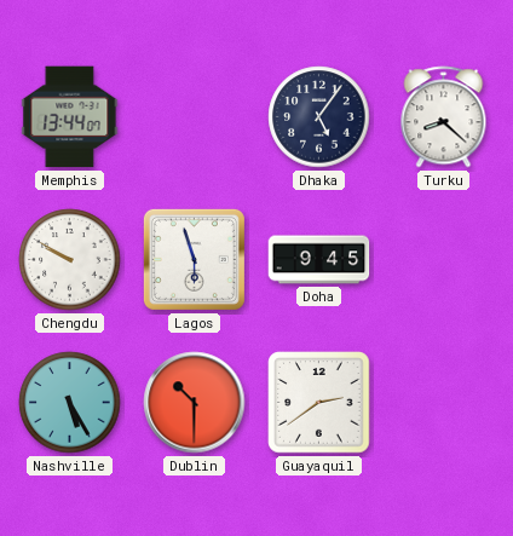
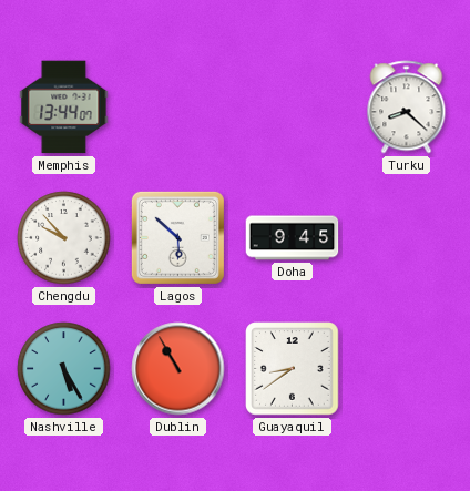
Dhaka: 5:06 -> none
Chengdu: 9:50 -> 9:53
Lagos: 5:57 -> 5:52
Dublin: 10:30 -> 10:55
Guayaquil: 2:39 -> 8:39
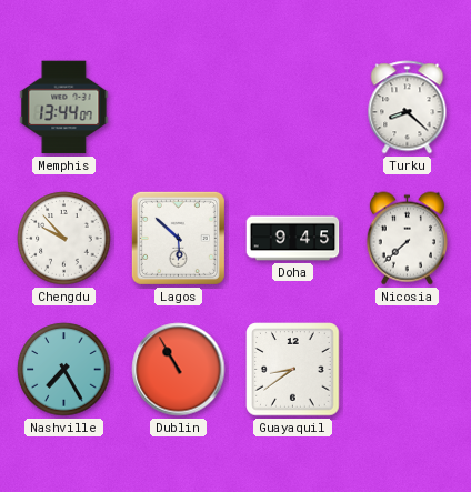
Nicosia: none -> 7:38
Nashville: 5:25 -> 7:25
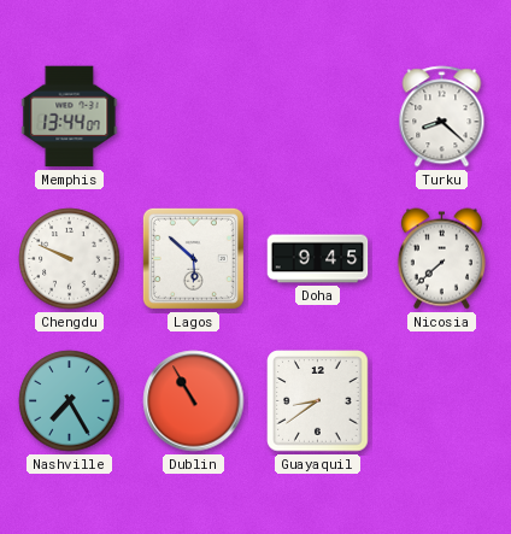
Chengdu: 9:53 -> 9:49
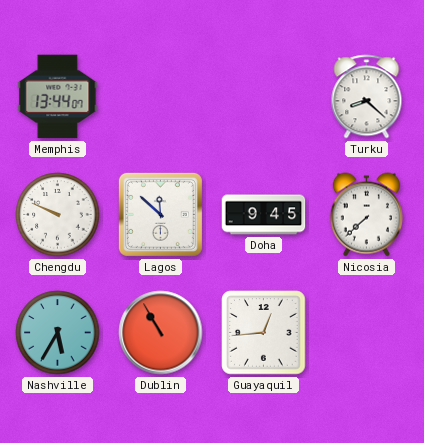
Lagos: 5:52 -> 11:52
Nashville: 7:25 -> 5:35
Guayaquil: 8:39 -> 12:44
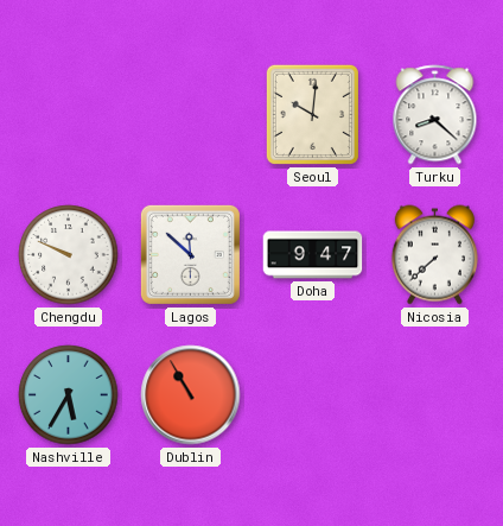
Memphis: 13:44 -> none
Seoul: none -> 10:01
Doha: 9:45 -> 9:47
Guayaquil: 12:44 -> none
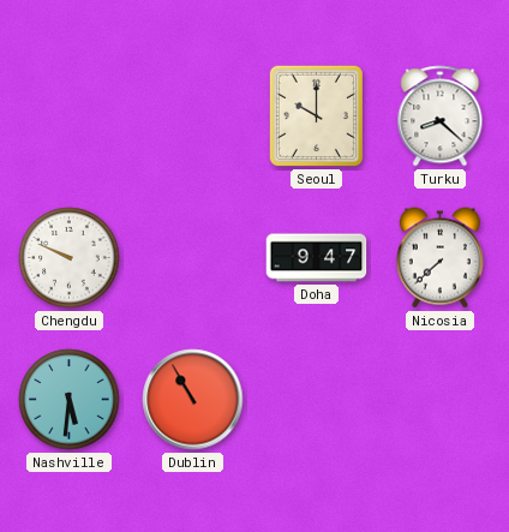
Seoul: 10:01 -> 10:00
Lagos: 11:52 -> none
Nashville: 5:35 -> 5:31
